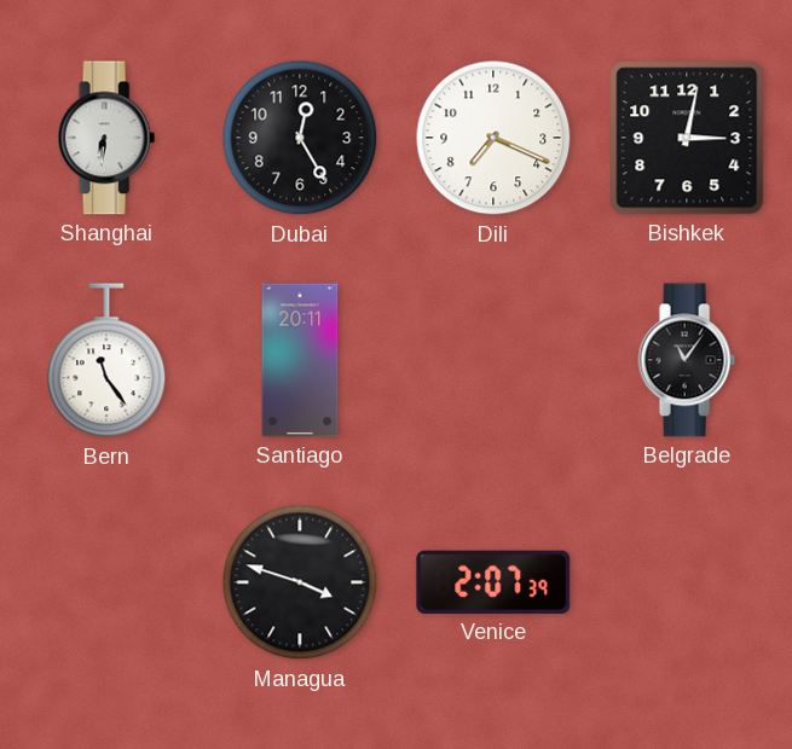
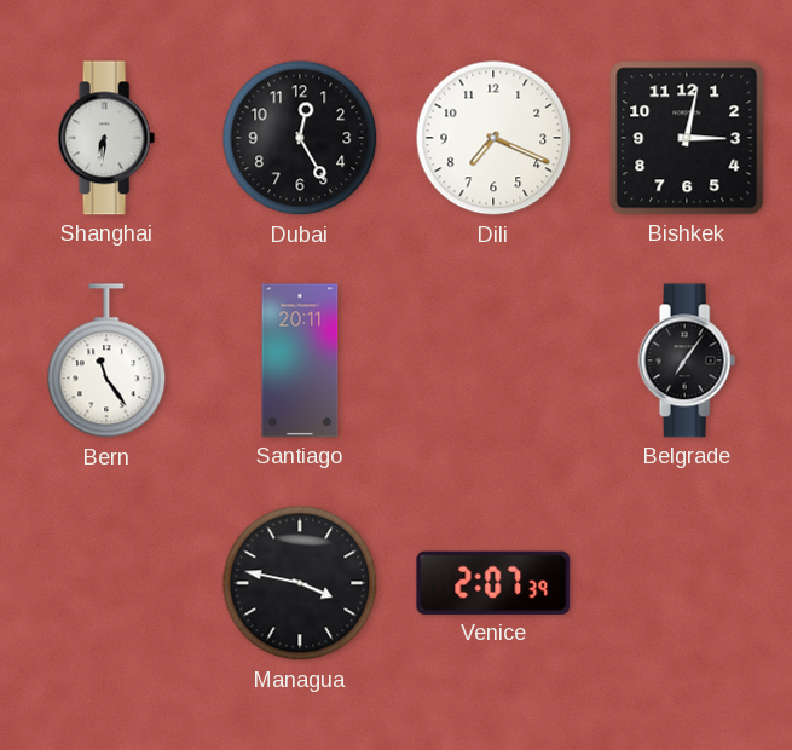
Belgrade: 11:06 -> 7:06
Managua: 3:48 -> 3:47
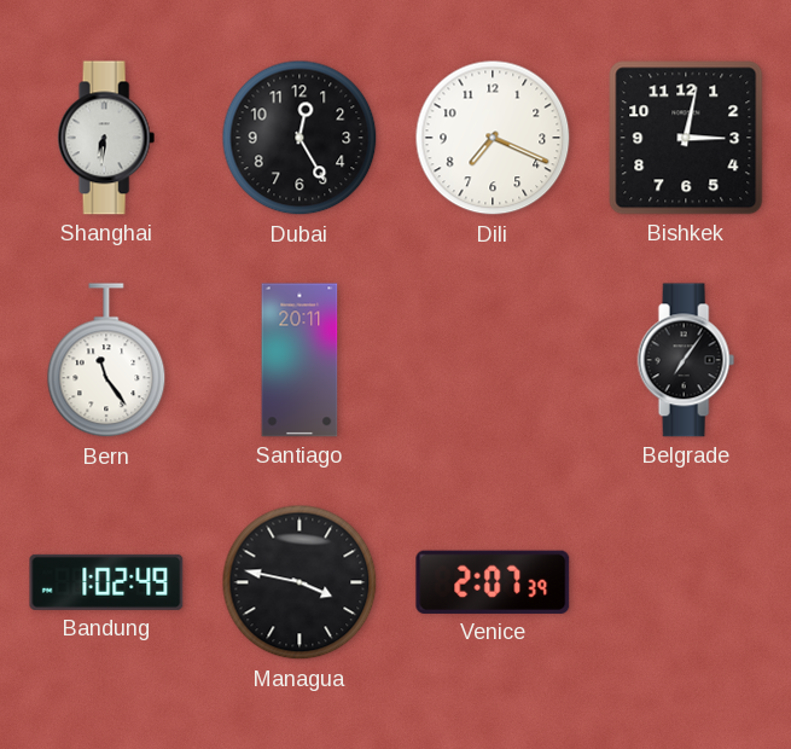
Bandung: none -> 1:02
